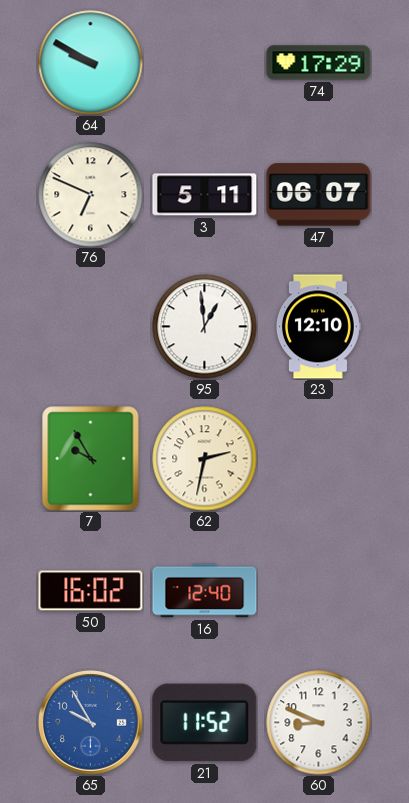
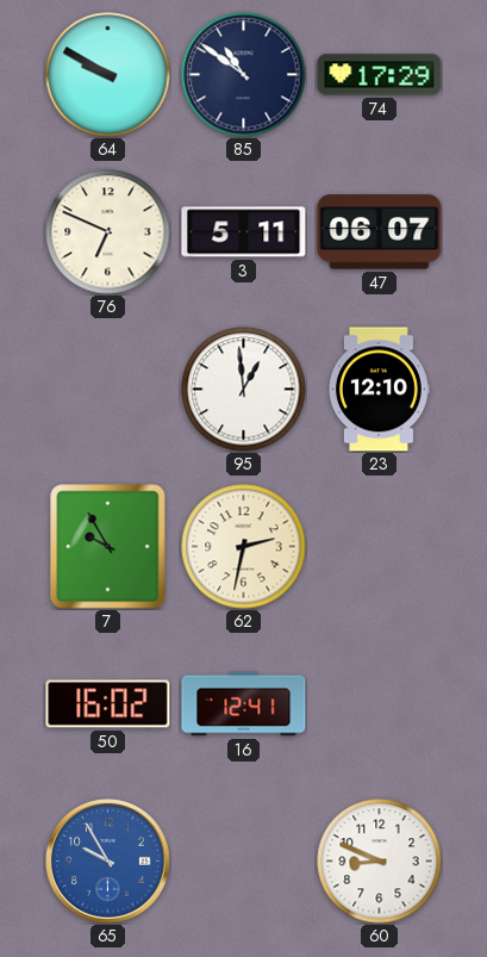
85: none -> 10:51
16: 12:40 -> 12:41
21: 11:52 -> none
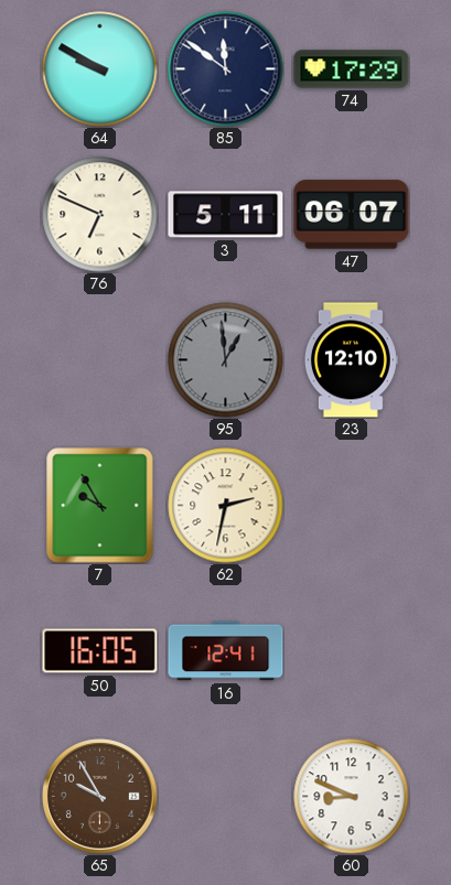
85: 10:51 -> 11:51
95 dial: white -> grey
50: 16:02 -> 16:05
65 dial: blue -> brown
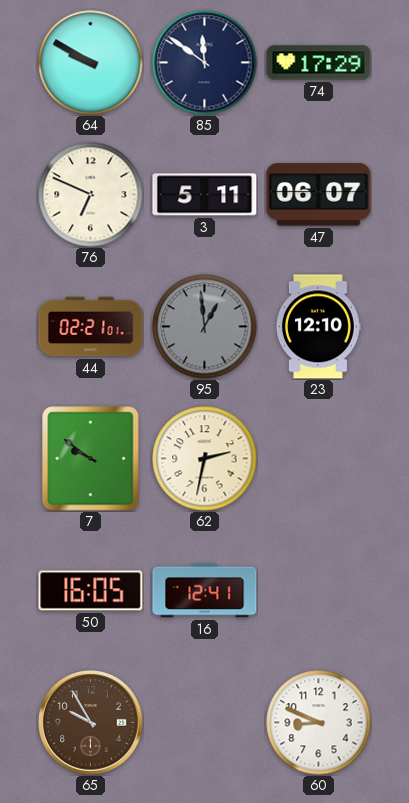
44: none -> 02:21
7: 9:55 -> 9:51
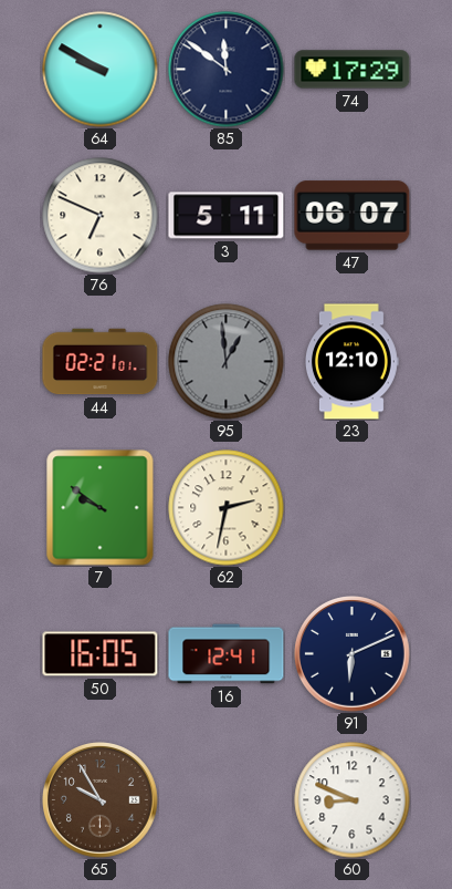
91: none -> 6:11
